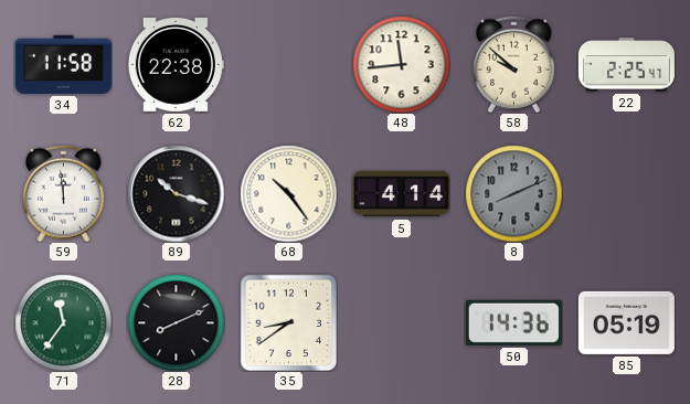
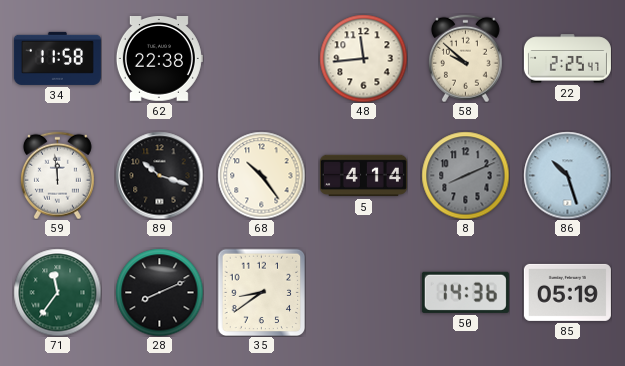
86: none -> 10:27
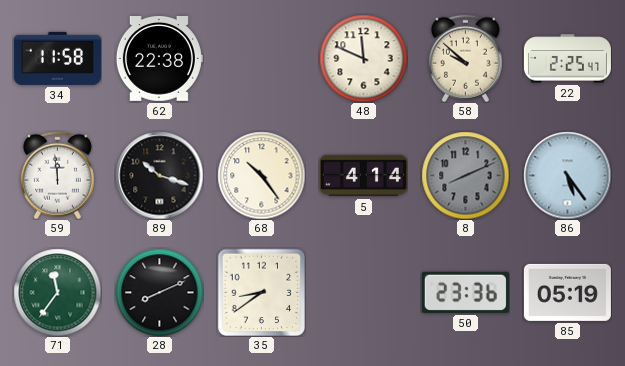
48: 11:44 -> 11:49
86: 10:27 -> 5:24
50: 14:36 -> 23:36
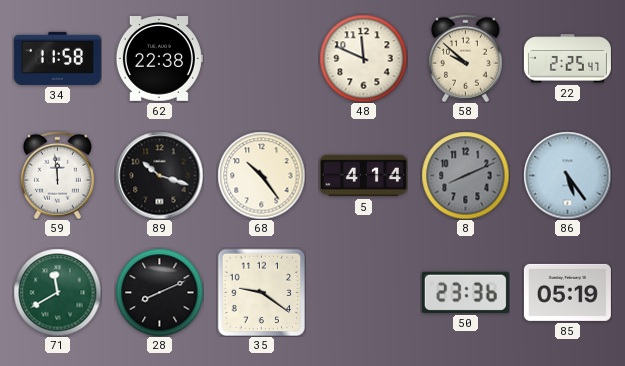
71: 11:36 -> 11:40
35: 8:39 -> 9:21
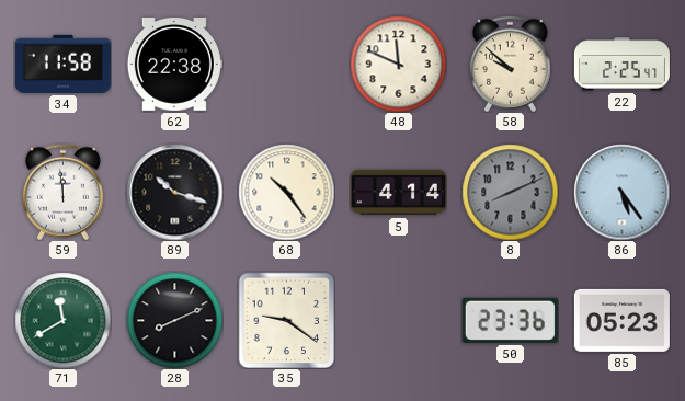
85: 05:19 -> 05:23
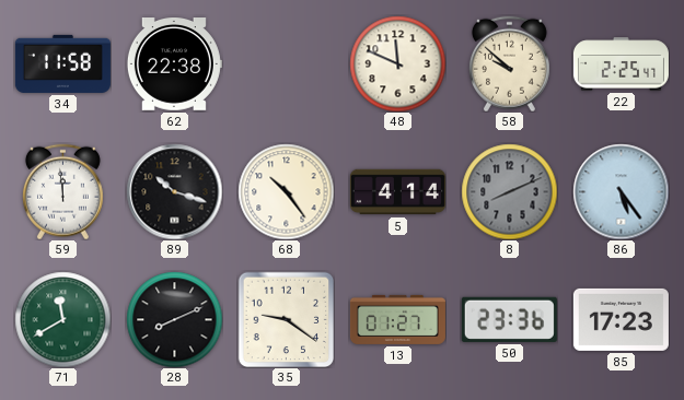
13: none -> 01:27
85: 05:23 -> 17:23
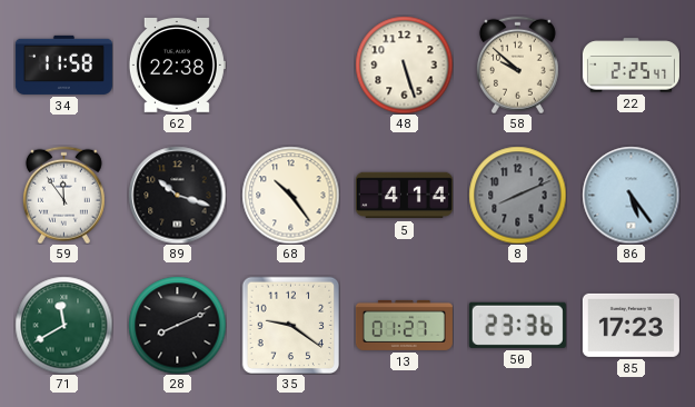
48: 11:49 -> 5:27
59: 11:59 -> 11:54
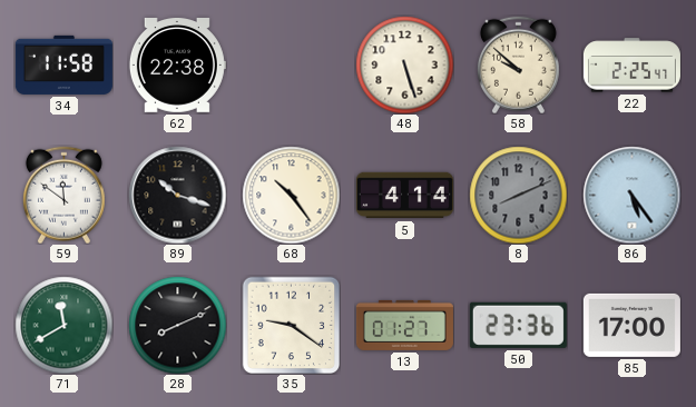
59: 11:54 -> 11:51
85: 17:23 -> 17:00
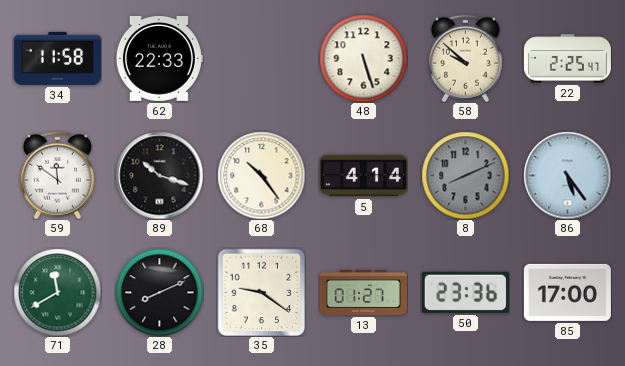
62: 22:38 -> 22:33
